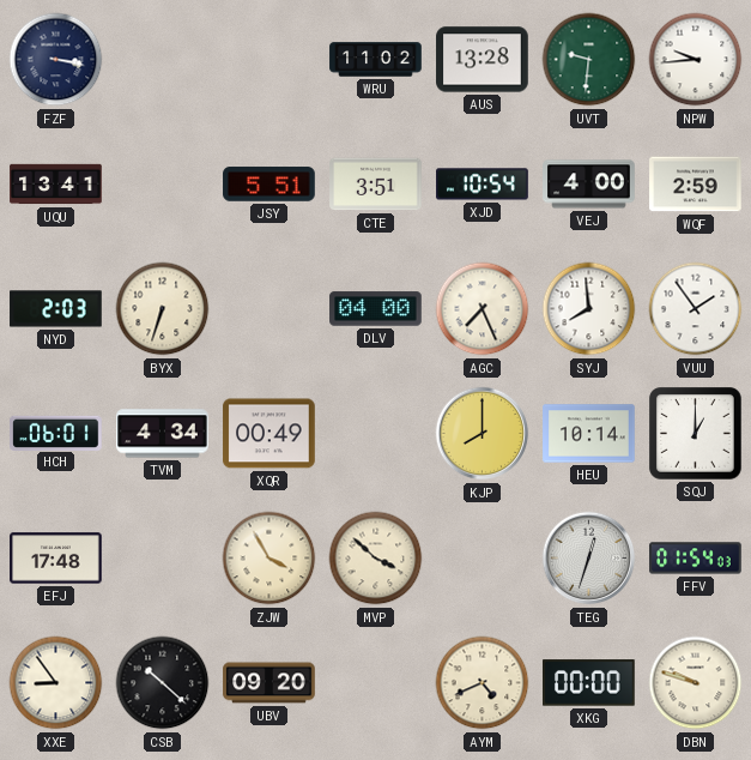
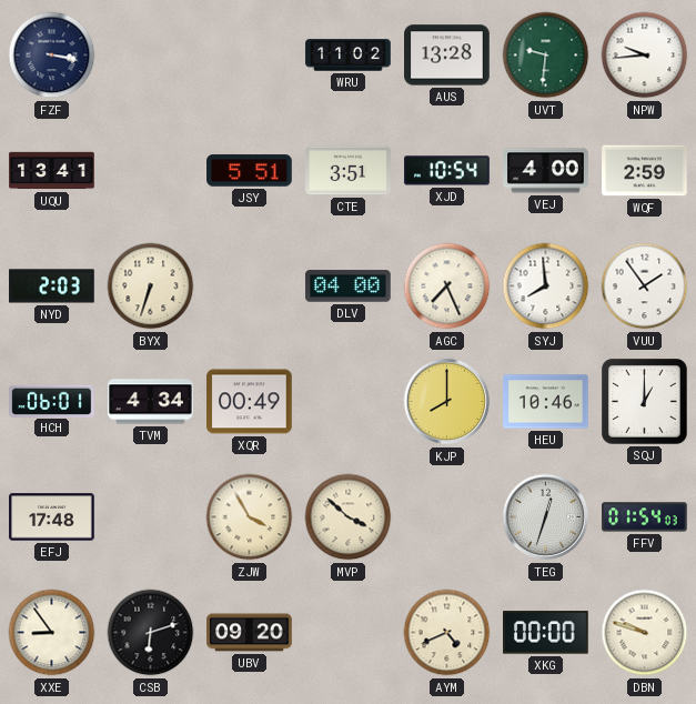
HEU: 10:14 -> 10:46
CSB: 10:22 -> 6:12
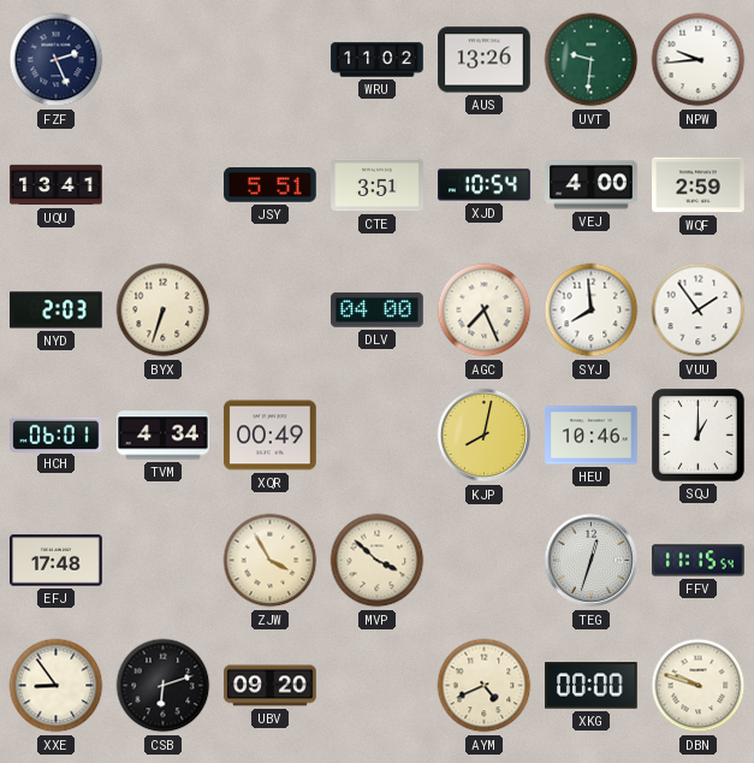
FZF: 3:17 -> 2:26
AUS: 13:28 -> 13:26
KJP: 8:00 -> 8:02
FFV: 01:54 -> 11:15
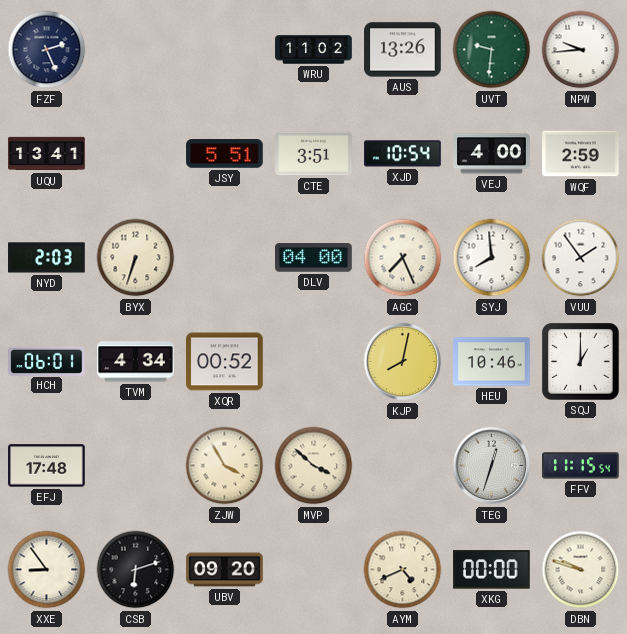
XQR: 00:49 -> 00:52
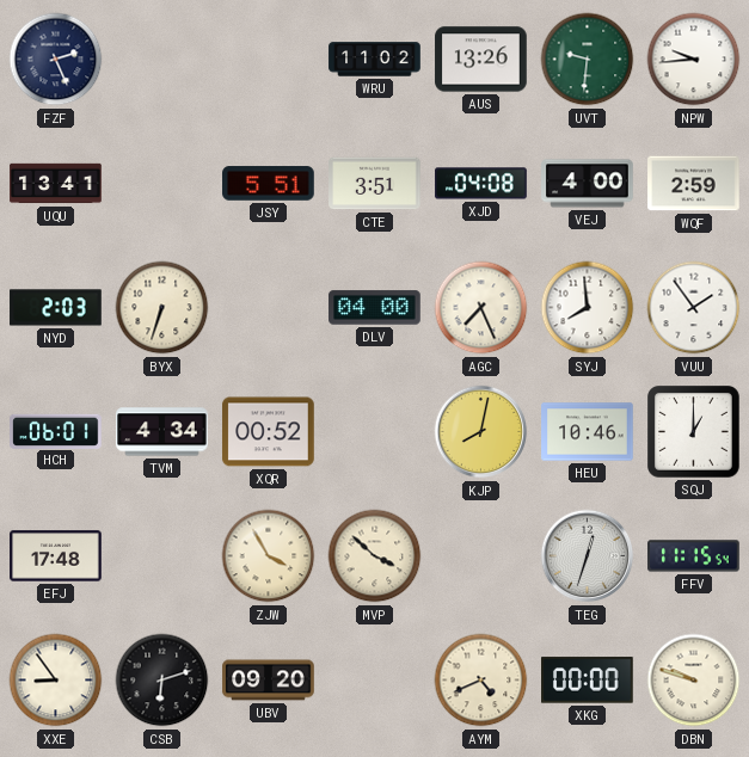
XJD: 10:54 -> 04:08
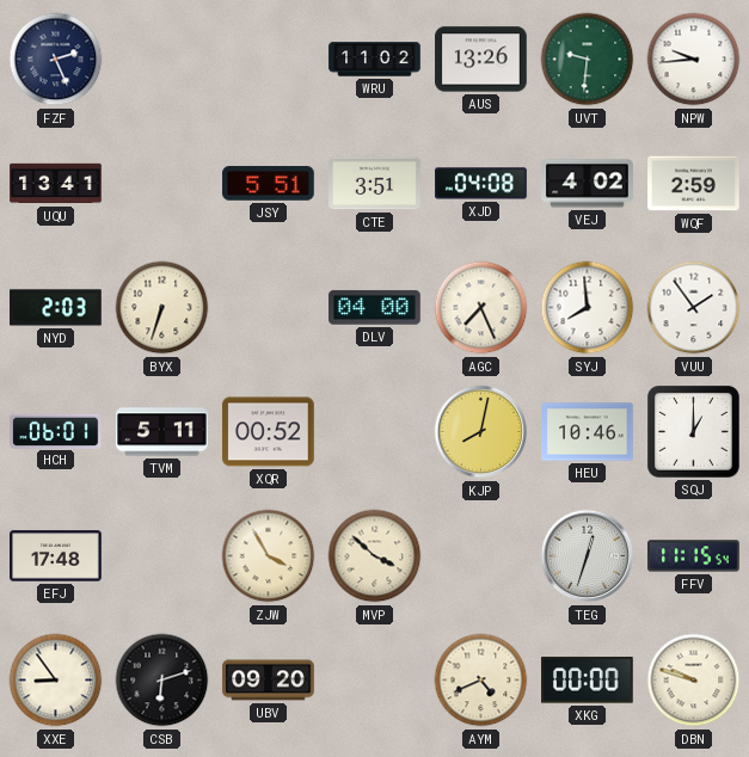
VEJ: 4:00 -> 4:02
TVM: 4:34 -> 5:11
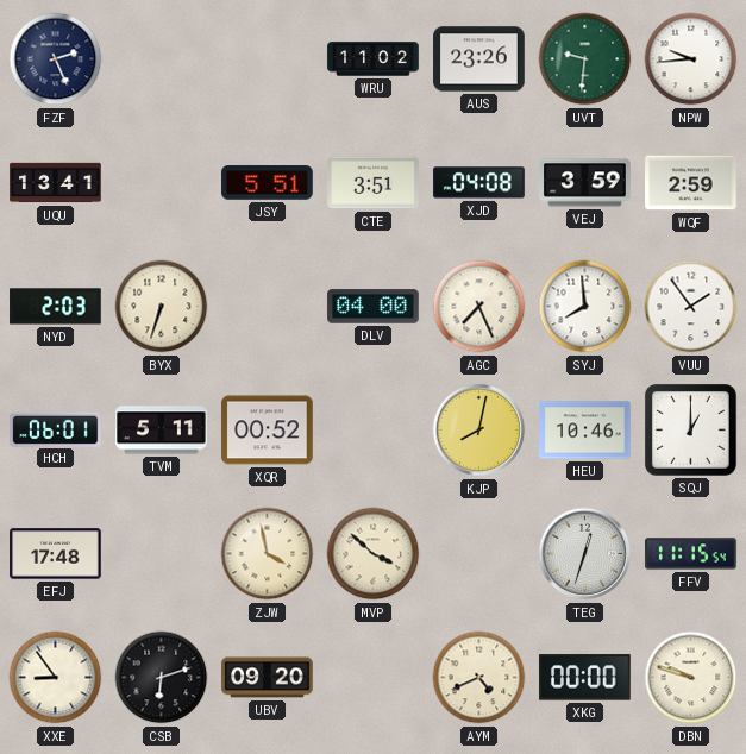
AUS: 13:26 -> 23:26
VEJ: 4:02 -> 3:59
ZJW: 3:55 -> 3:58
